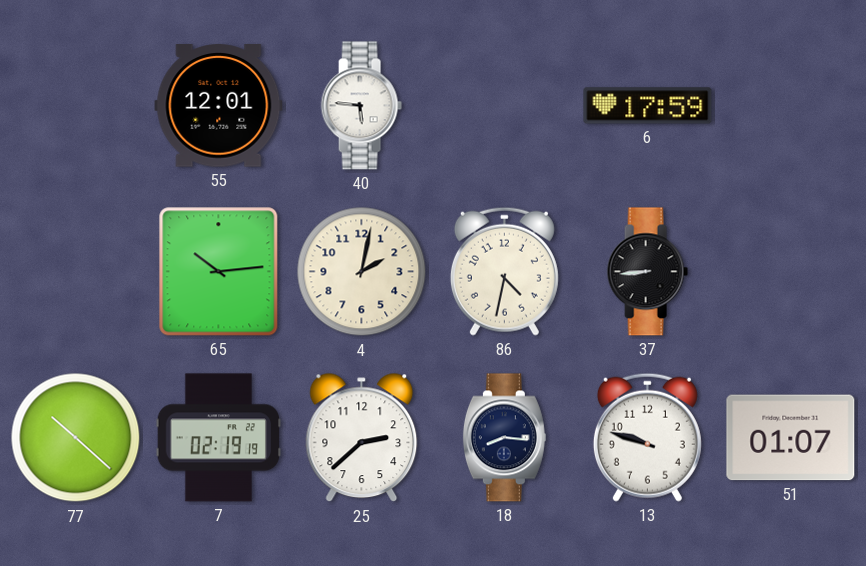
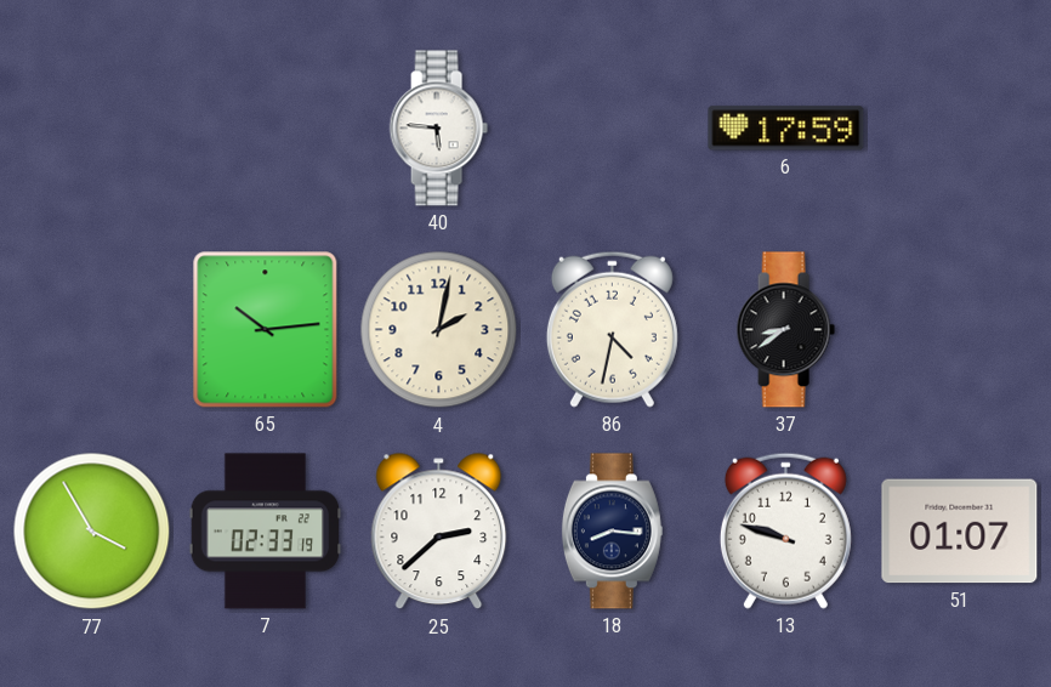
55: 12:01 -> none
37: 8:44 -> 8:39
77: 10:22 -> 3:55
7: 02:19 -> 02:33
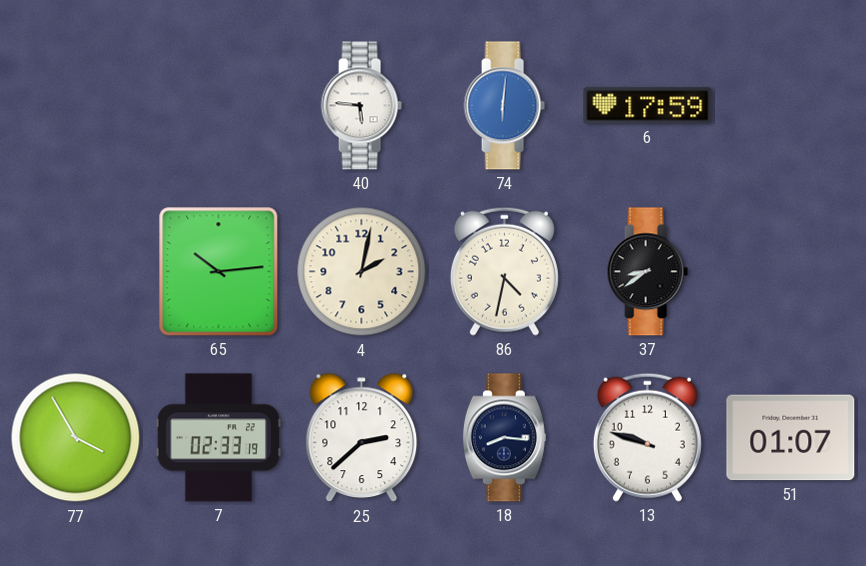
74: none -> 6:01
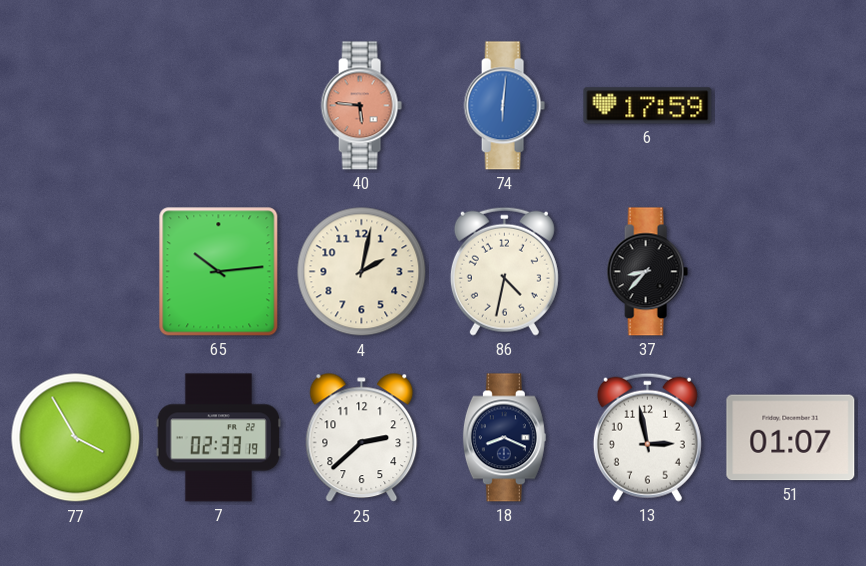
40 dial: white -> salmon
37: 8:39 -> 8:37
18: 8:16 -> 8:19
13: 9:48 -> 2:58
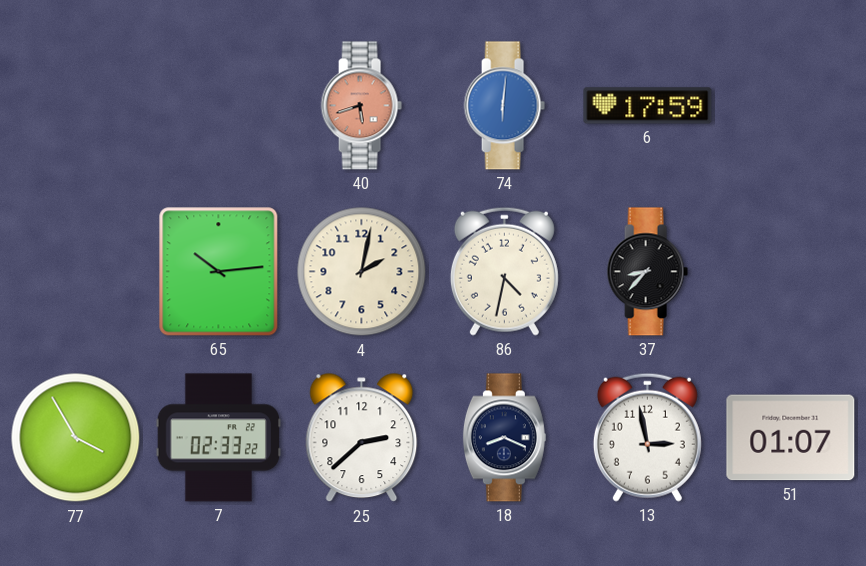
40: 5:46 -> 5:42
7: 02:33:19 -> 02:33:22
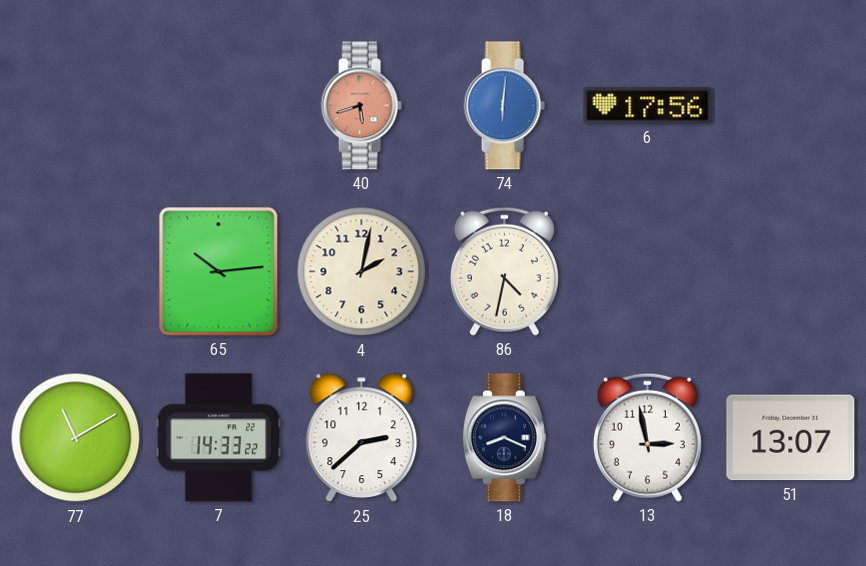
6: 17:59 -> 17:56
37: 8:37 -> none
77: 3:55 -> 11:10
7: 02:33 -> 14:33
51: 01:07 -> 13:07
